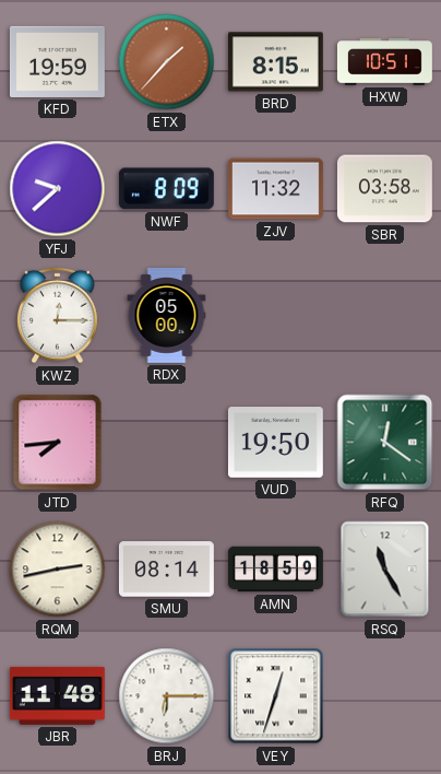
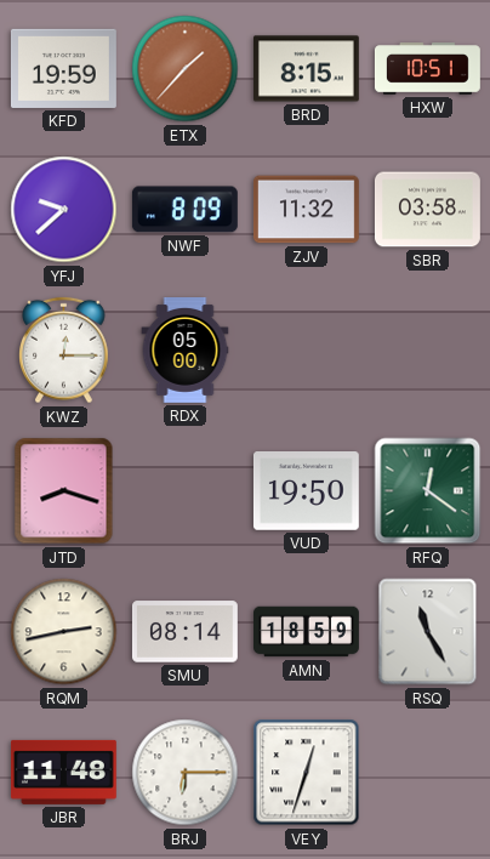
JTD: 7:44 -> 8:18
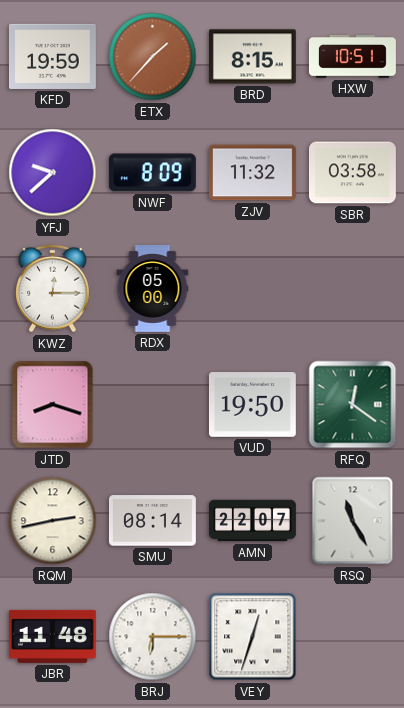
AMN: 18:59 -> 22:07
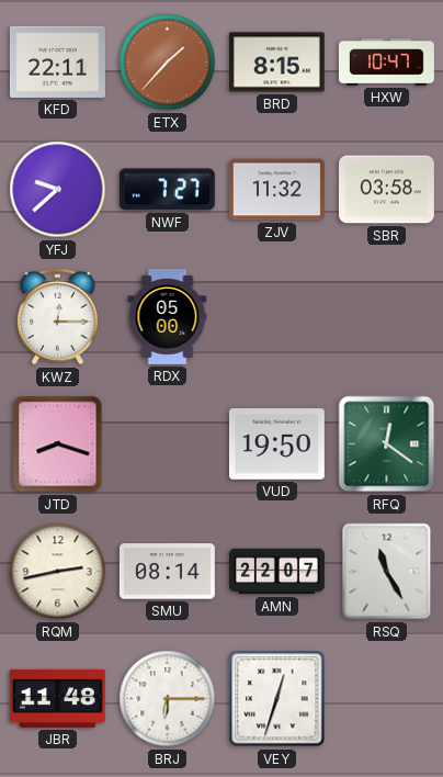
KFD: 19:59 -> 22:11
HXW: 10:51 -> 10:47
NWF: 8:09 -> 7:27
